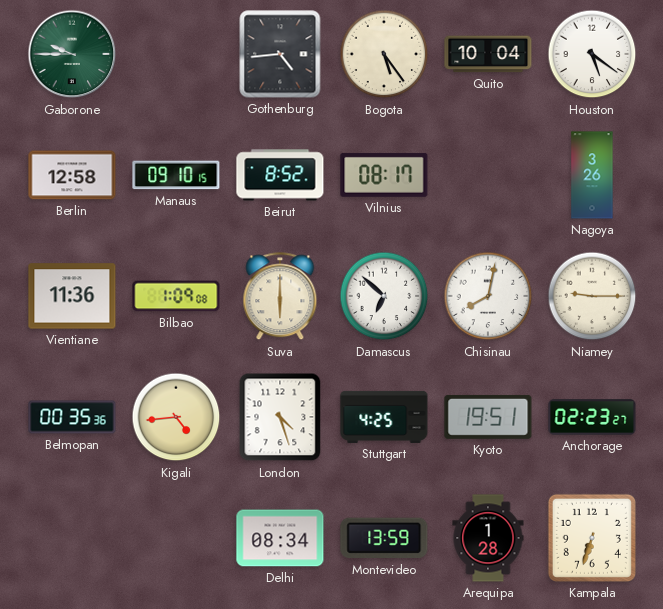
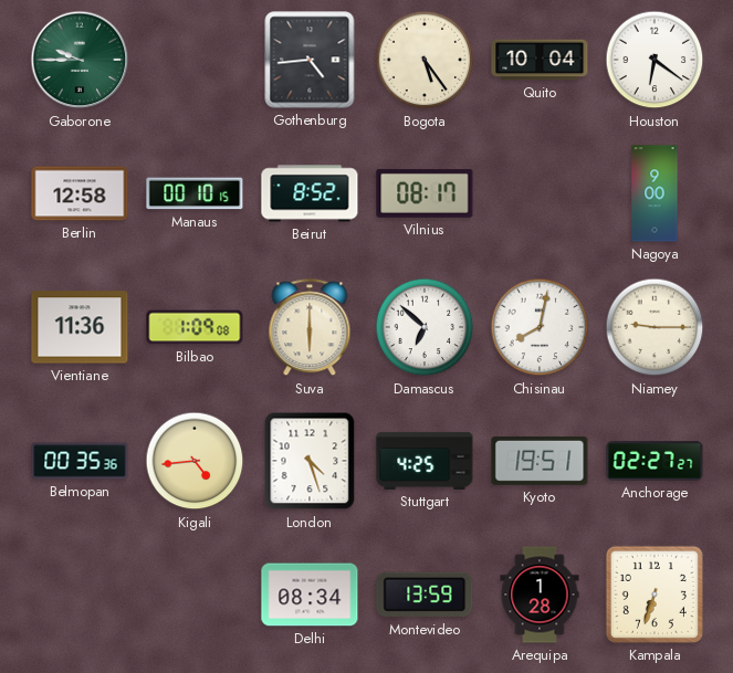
Houston: 5:21 -> 6:21
Manaus: 09:10 -> 00:10
Nagoya: 3:26 -> 9:00
Anchorage: 02:23 -> 02:27
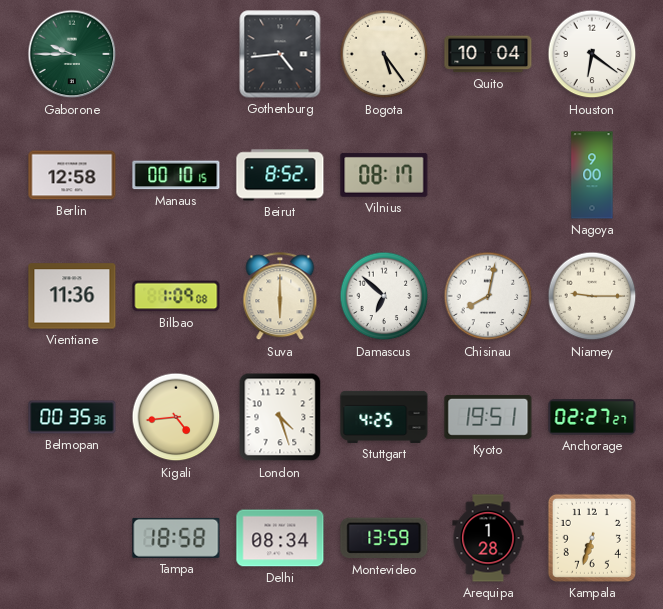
Tampa: none -> 18:58
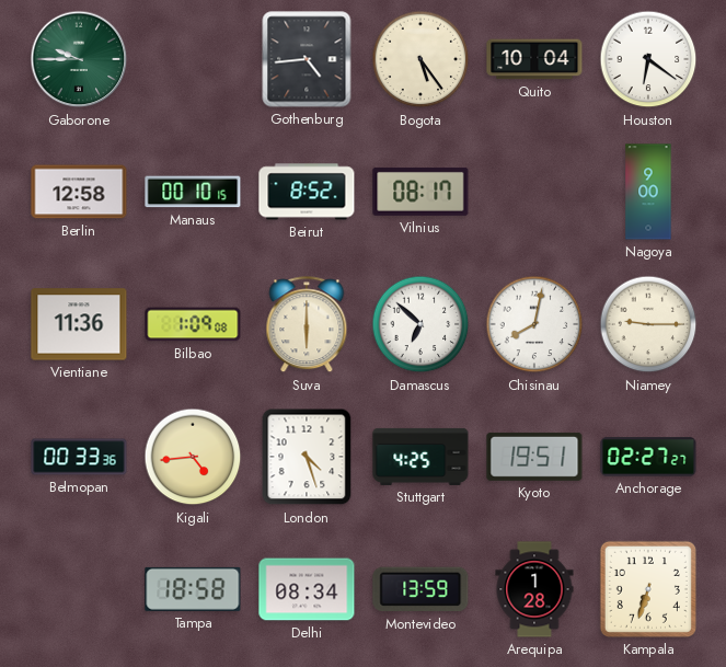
Belmopan: 00:35 -> 00:33
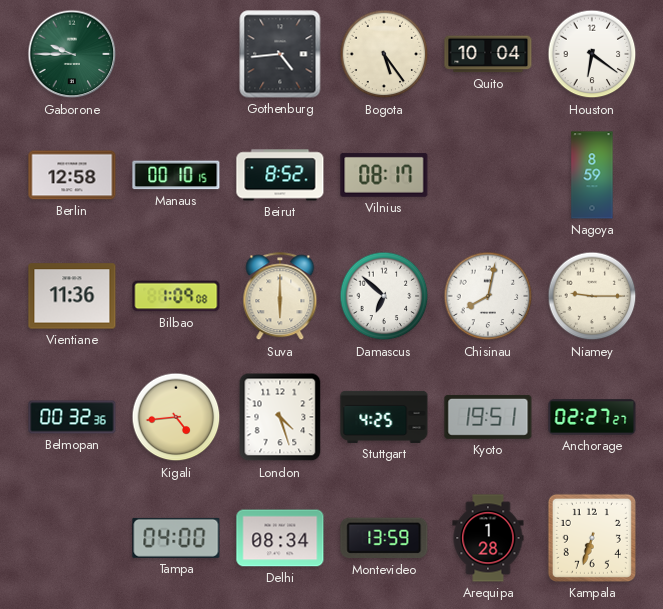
Nagoya: 9:00 -> 8:59
Belmopan: 00:33 -> 00:32
Tampa: 18:58 -> 04:00
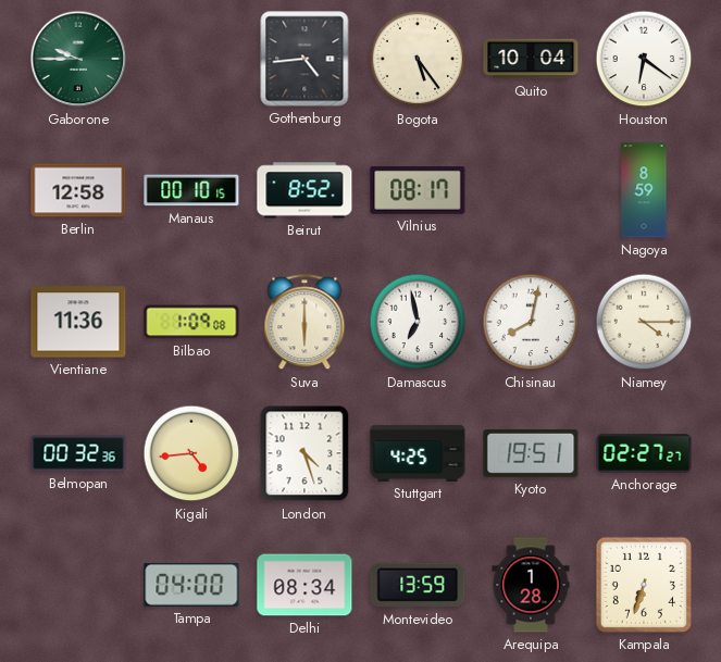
Damascus: 6:52 -> 6:58
Niamey: 9:15 -> 4:15
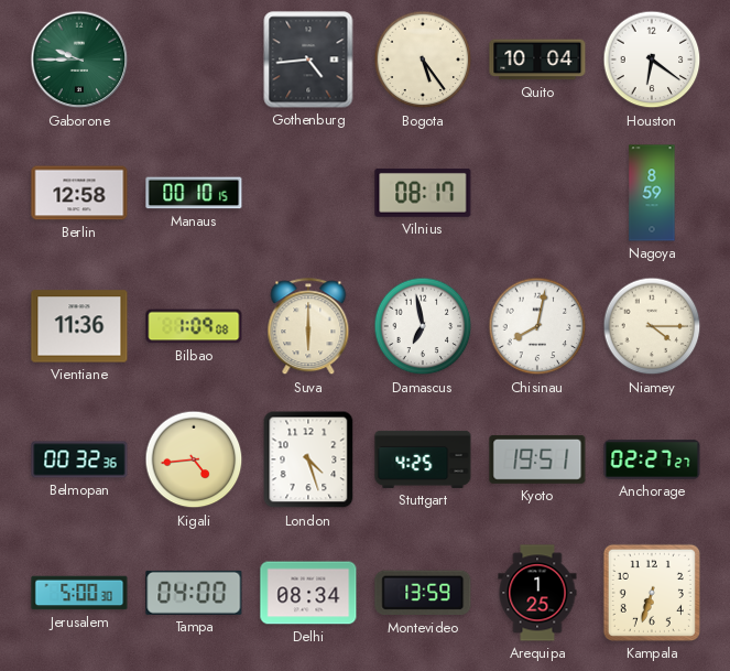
Beirut: 8:52 -> none
Jerusalem: none -> 5:00
Arequipa: 1:28 -> 1:25
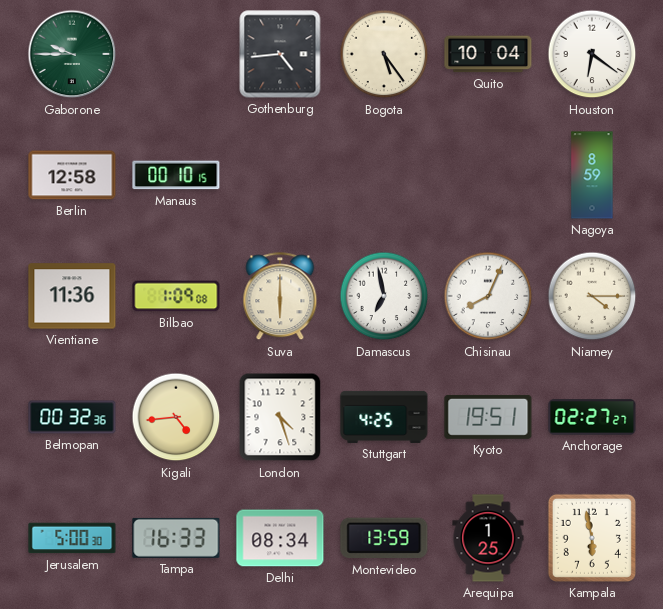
Vilnius: 08:17 -> none
Chisinau: 8:02 -> 8:04
Tampa: 04:00 -> 16:33
Kampala: 6:33 -> 5:58
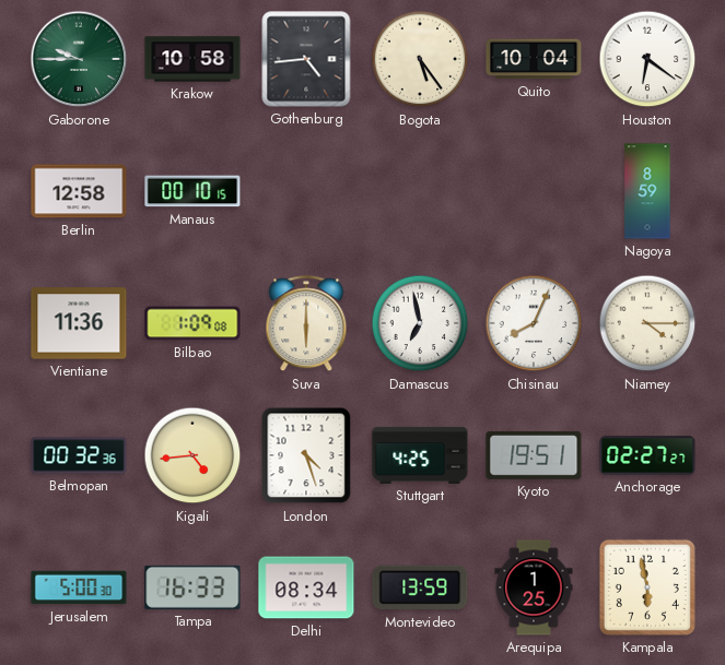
Krakow: none -> 10:58
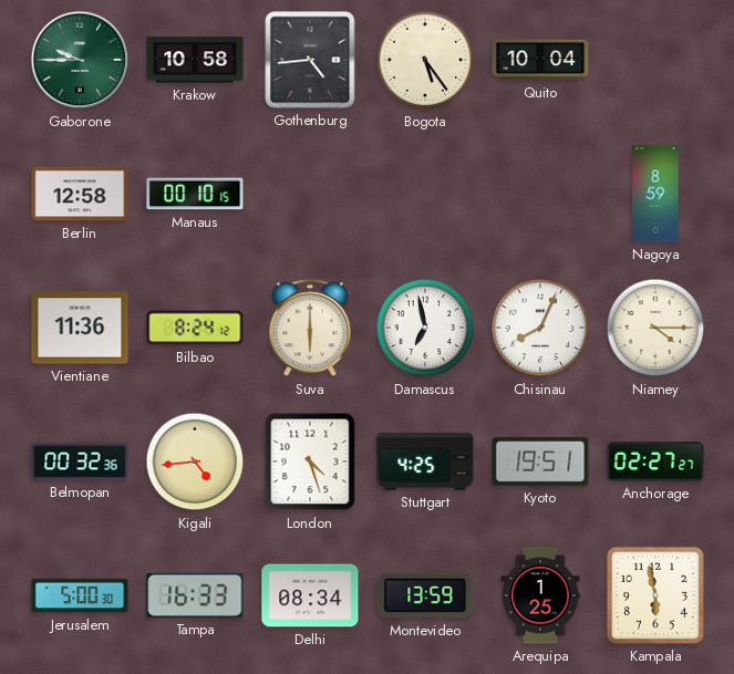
Houston: 6:21 -> none
Bilbao: 1:09 -> 8:24
